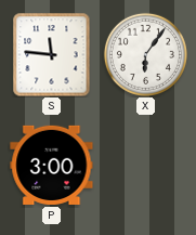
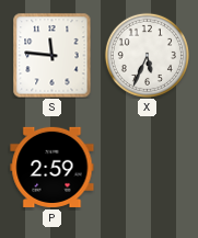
X: 6:06 -> 5:34
P: 3:00 -> 2:59
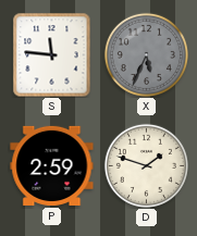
X dial: white -> grey
D: none -> 1:48
